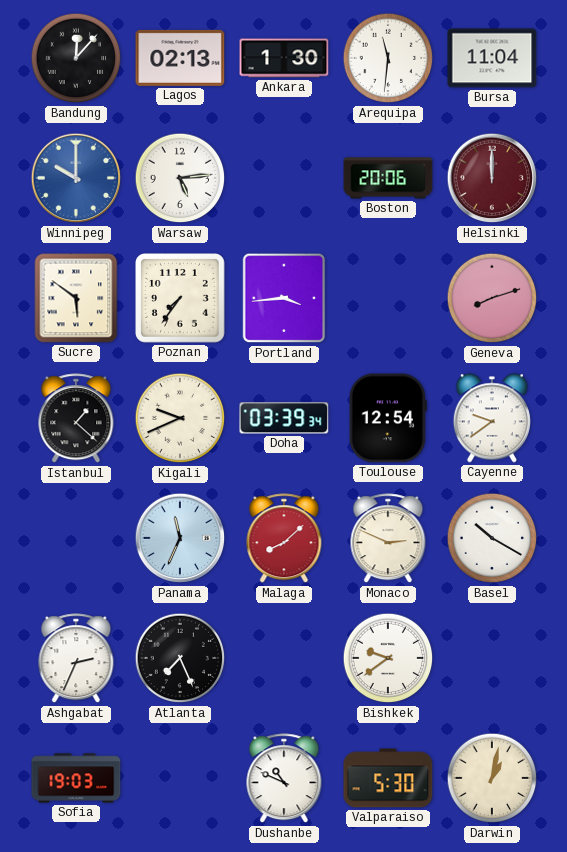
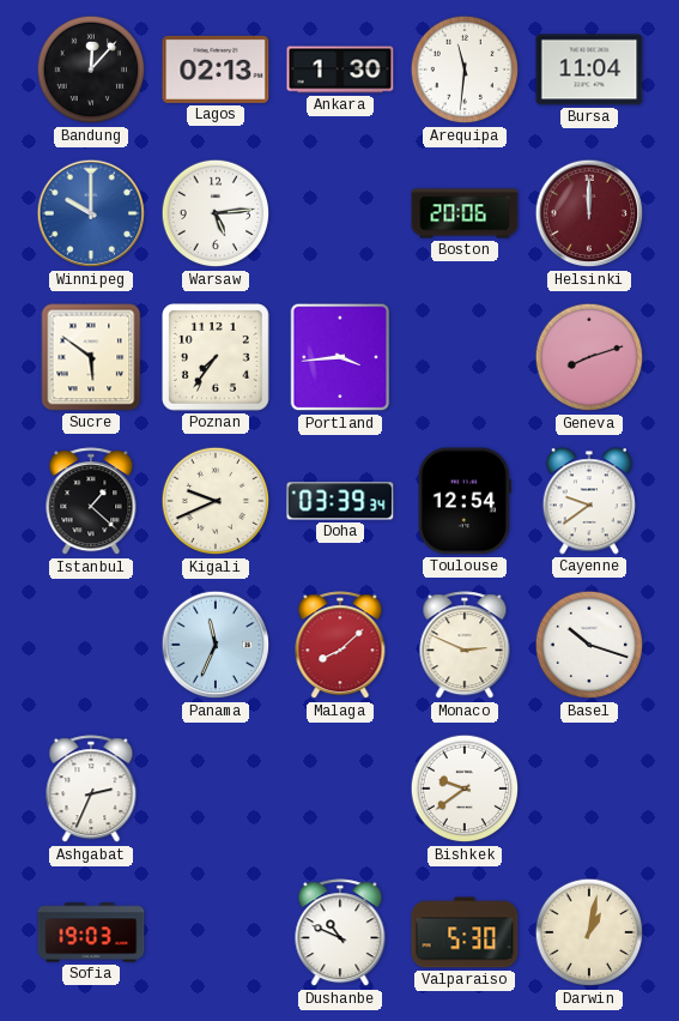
Basel: 10:20 -> 10:18
Atlanta: 7:26 -> none
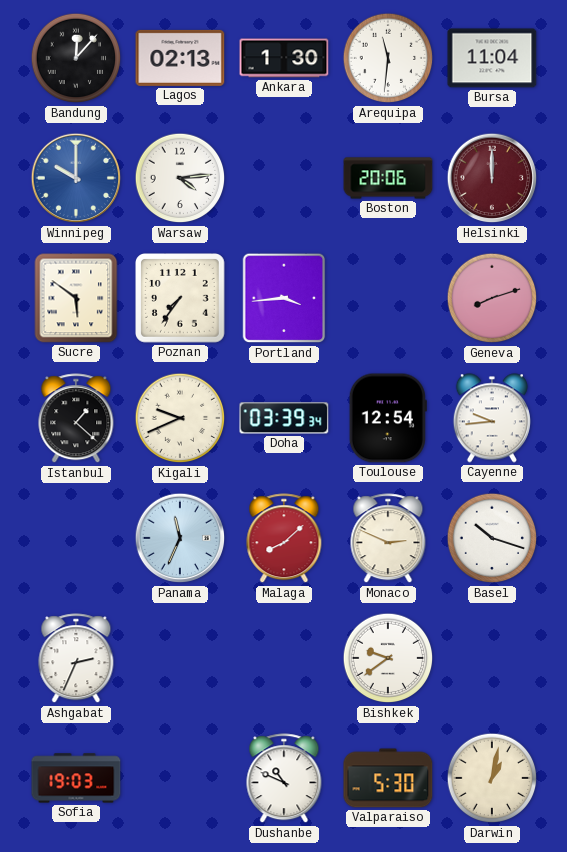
Warsaw: 5:14 -> 4:14
Cayenne: 9:39 -> 9:44
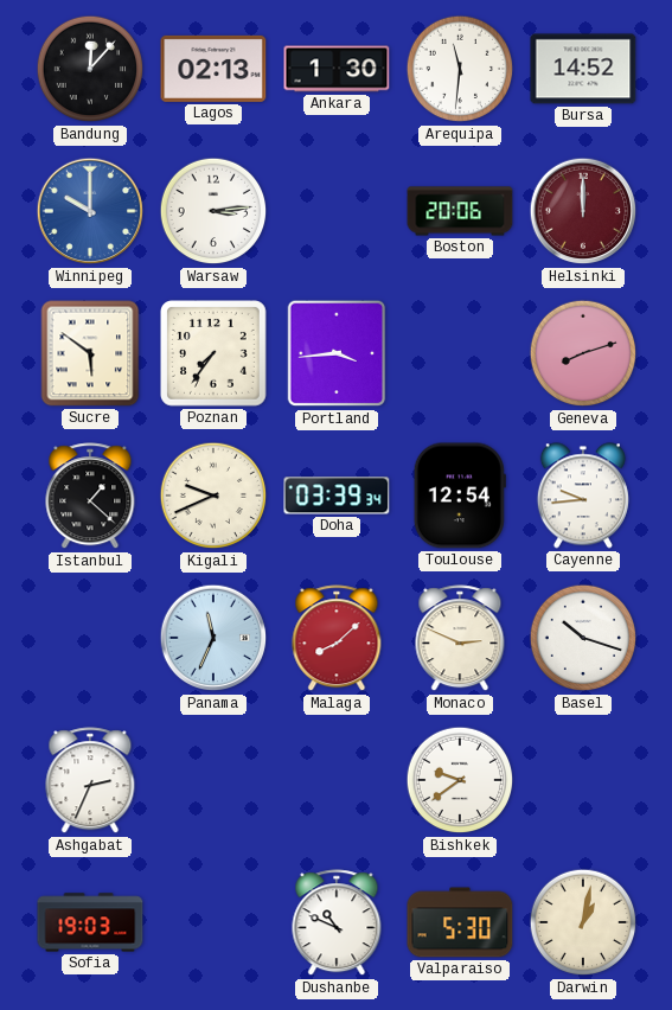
Bursa: 11:04 -> 14:52
Warsaw: 4:14 -> 3:14
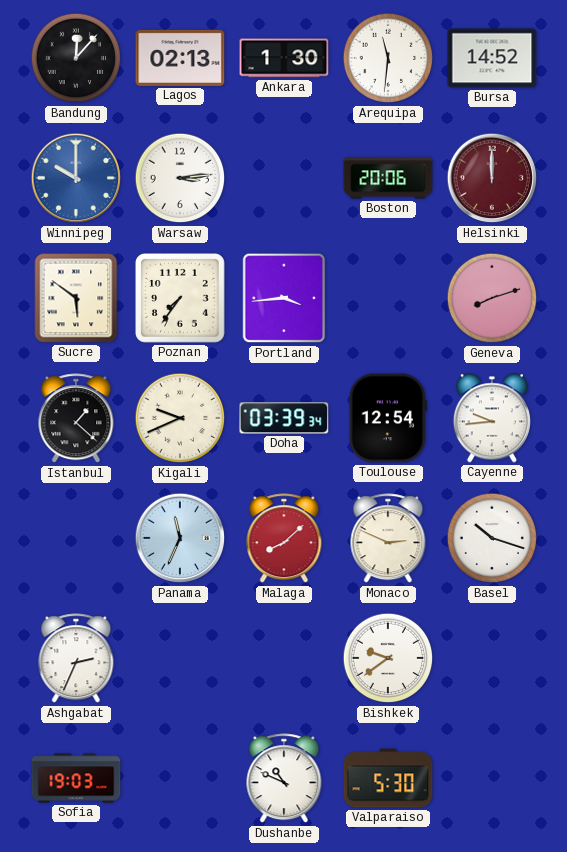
Darwin: 1:02 -> none
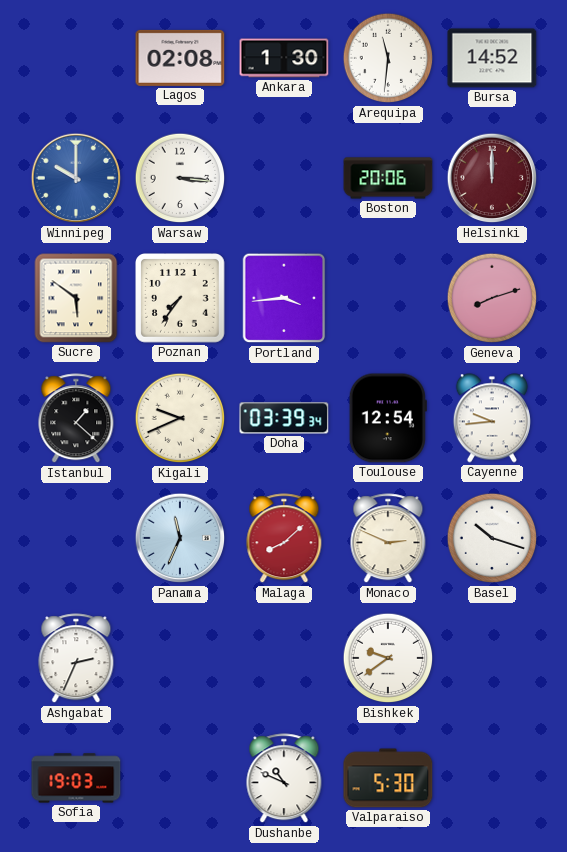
Bandung: 12:07 -> none
Lagos: 02:13 -> 02:08
Warsaw: 3:14 -> 3:16
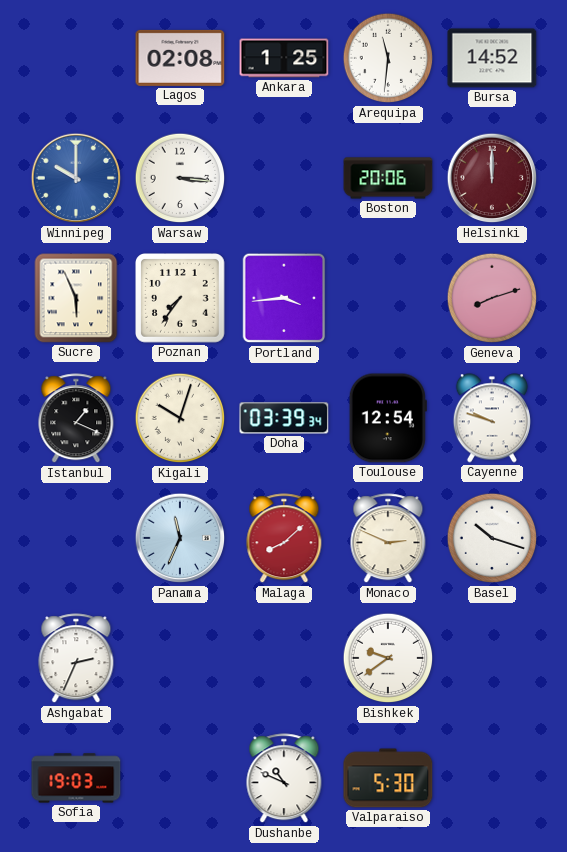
Ankara: 1:30 -> 1:25
Sucre: 5:51 -> 5:56
Istanbul: 1:22 -> 1:19
Kigali: 9:41 -> 10:03
Cayenne: 9:44 -> 9:48
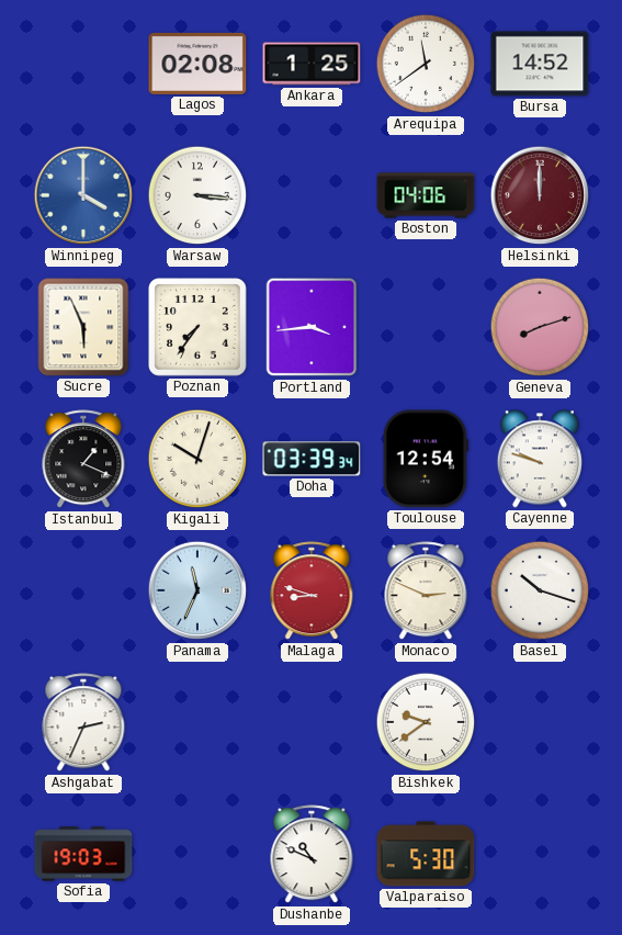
Arequipa: 11:31 -> 11:39
Winnipeg: 10:00 -> 4:00
Boston: 20:06 -> 04:06
Malaga: 8:08 -> 8:48
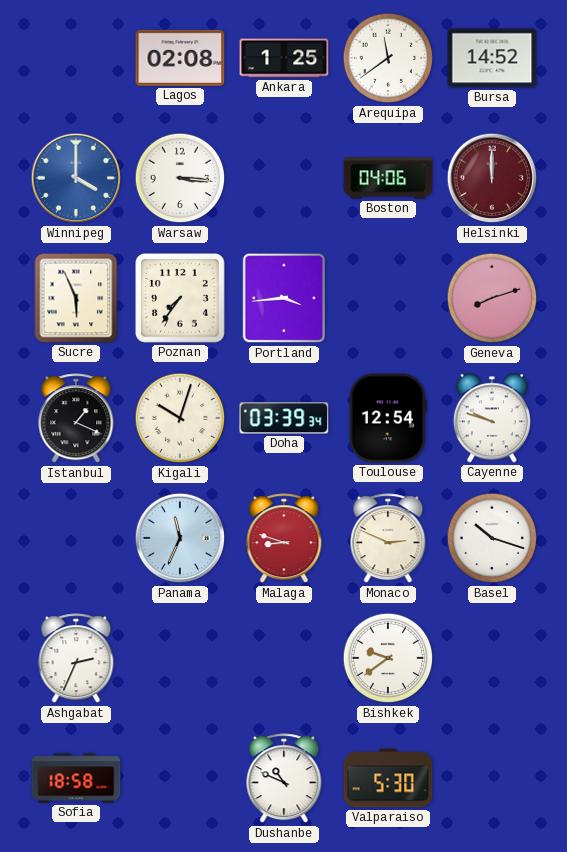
Sofia: 19:03 -> 18:58
